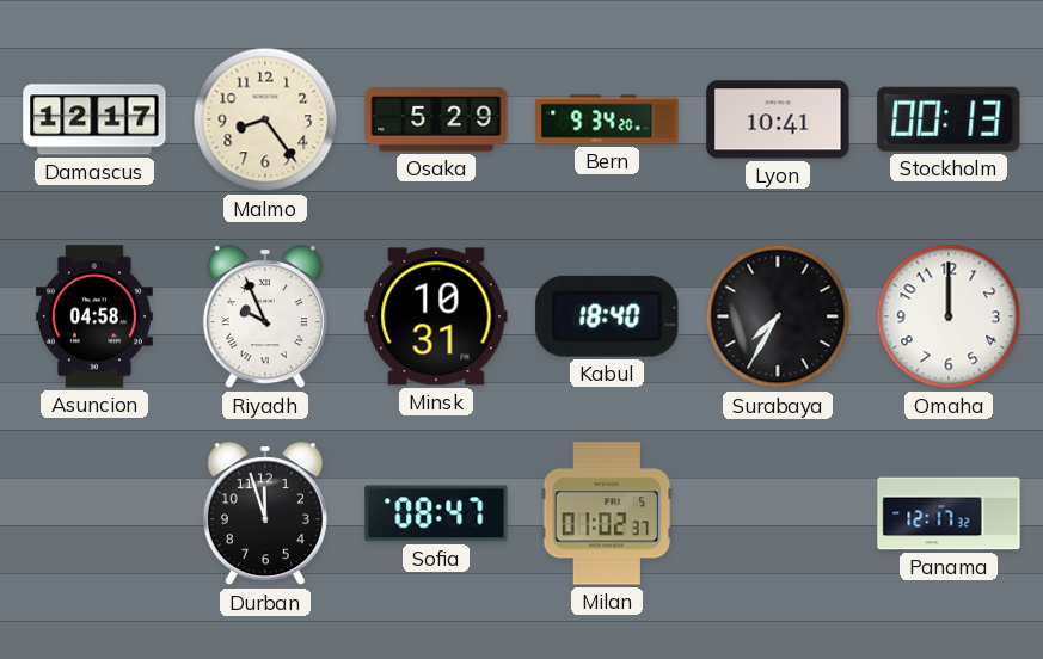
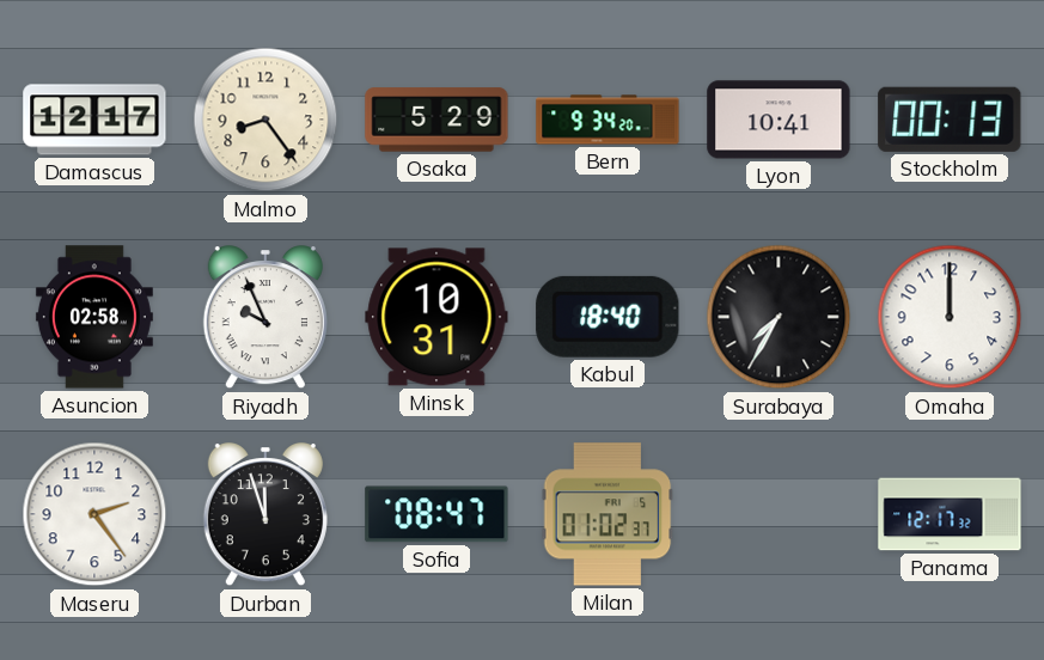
Asuncion: 04:58 -> 02:58
Maseru: none -> 2:24
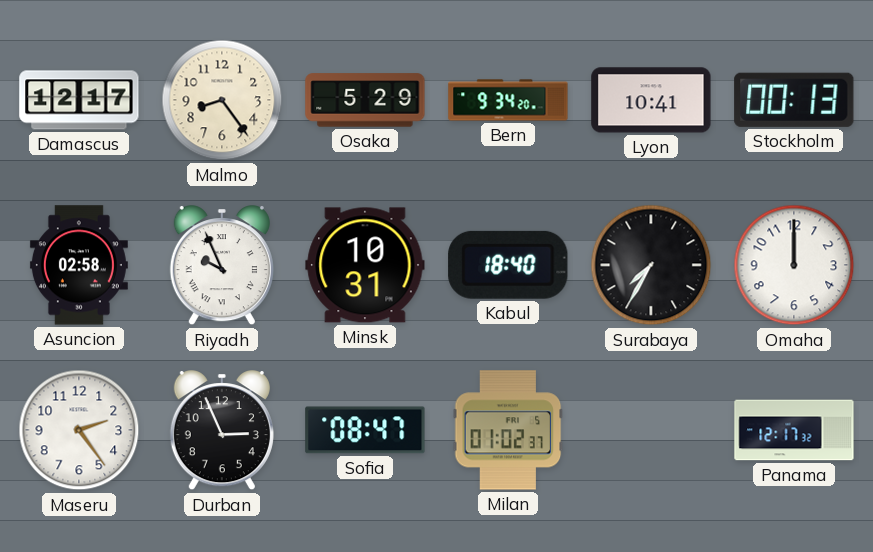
Durban: 11:57 -> 2:56
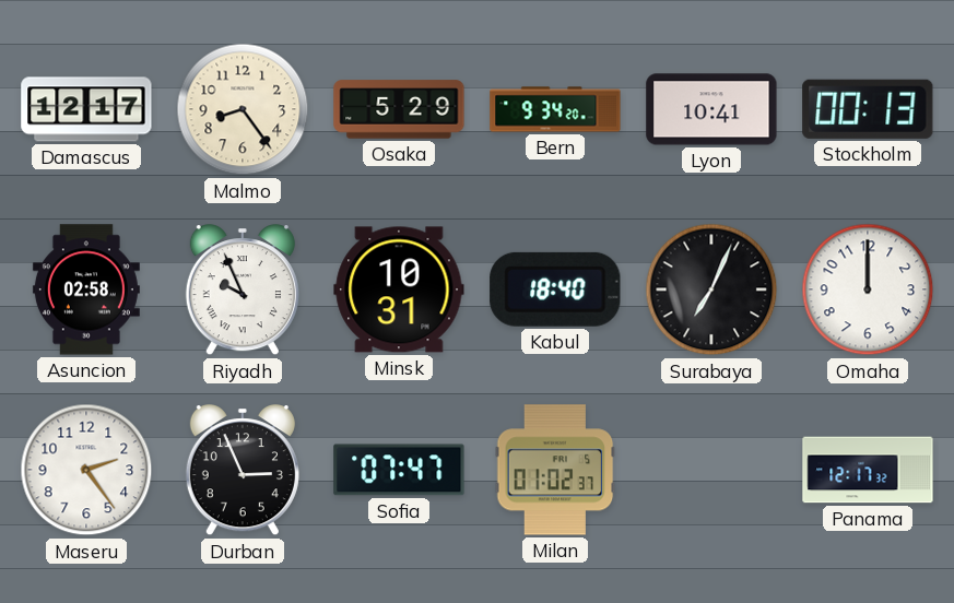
Surabaya: 7:35 -> 7:04
Sofia: 08:47 -> 07:47
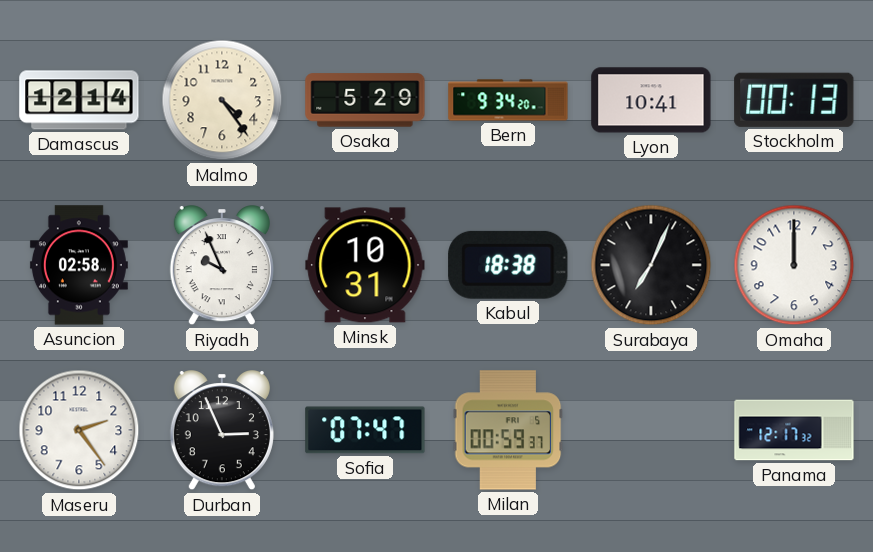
Damascus: 12:17 -> 12:14
Malmo: 8:24 -> 4:24
Kabul: 18:40 -> 18:38
Milan: 01:02 -> 00:59
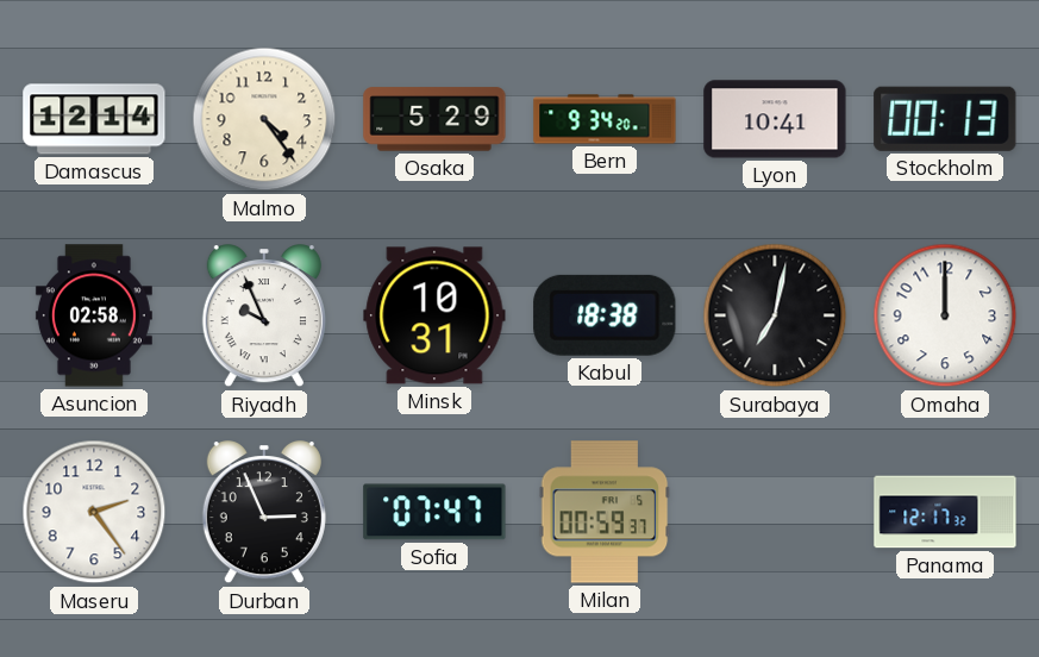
Surabaya: 7:04 -> 7:02
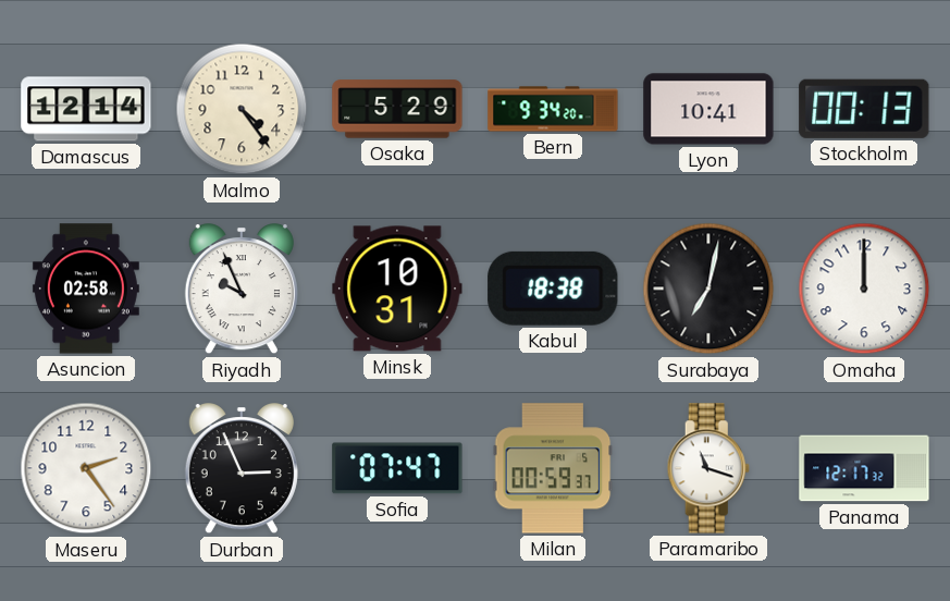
Paramaribo: none -> 11:18
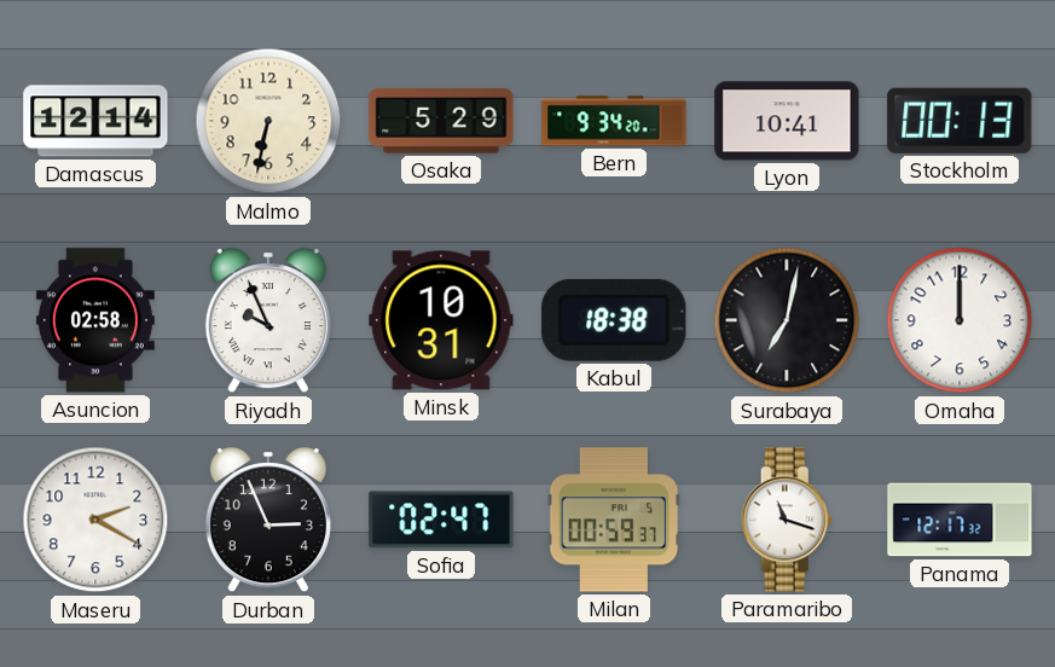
Malmo: 4:24 -> 6:32
Maseru: 2:24 -> 2:20
Sofia: 07:47 -> 02:47
